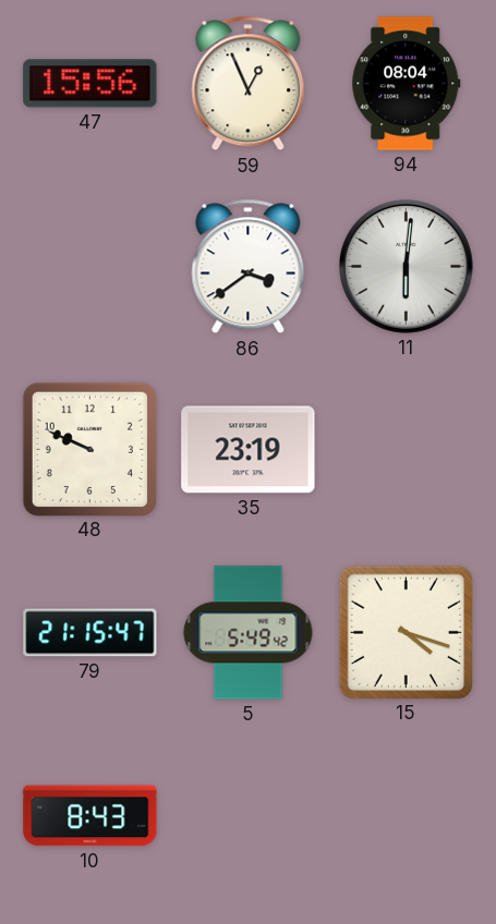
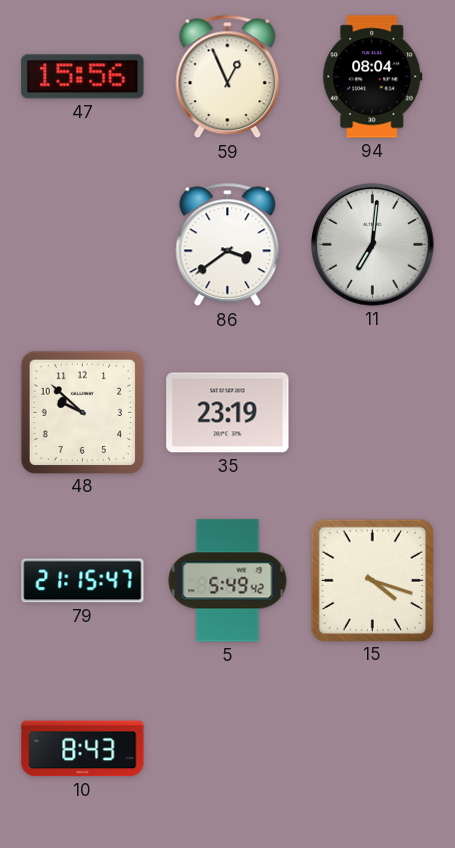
11: 6:01 -> 7:01
48: 9:49 -> 9:52
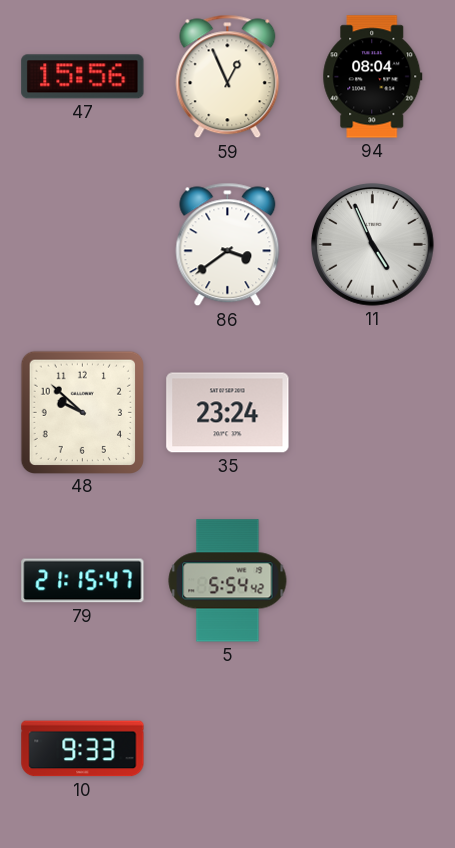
11: 7:01 -> 4:56
35: 23:19 -> 23:24
5: 5:49 -> 5:54
15: 4:18 -> none
10: 8:43 -> 9:33
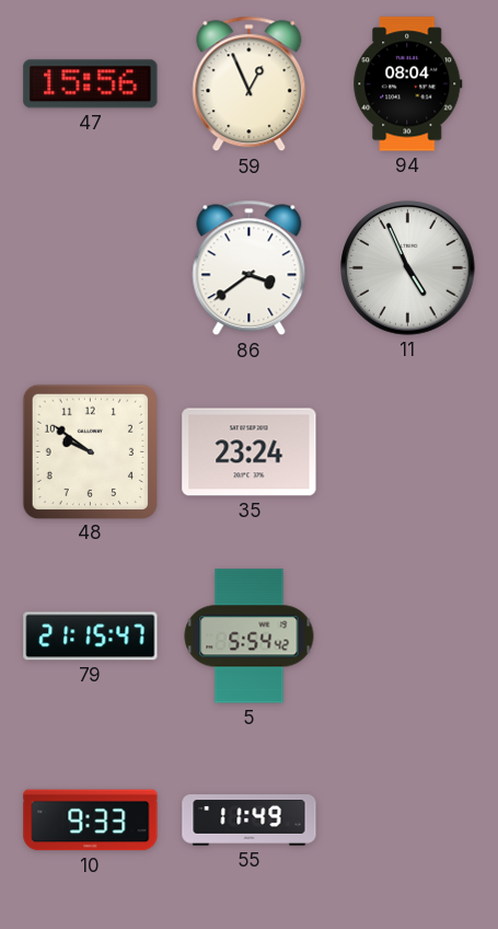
48: 9:52 -> 9:51
55: none -> 11:49
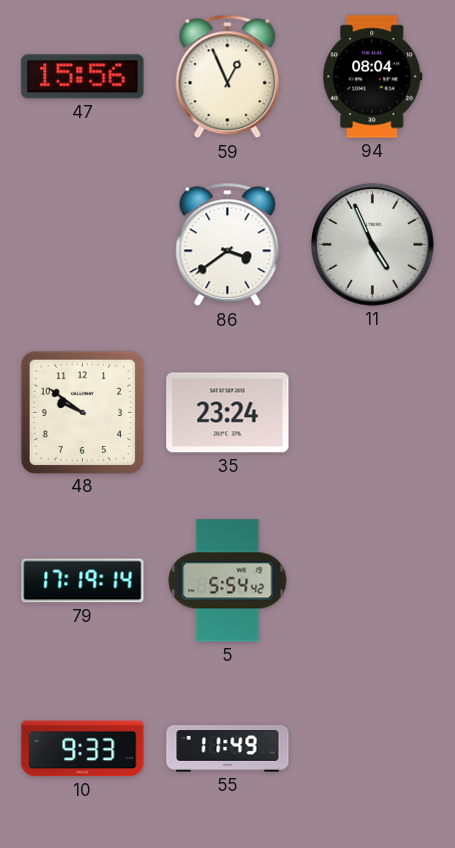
79: 21:15 -> 17:19
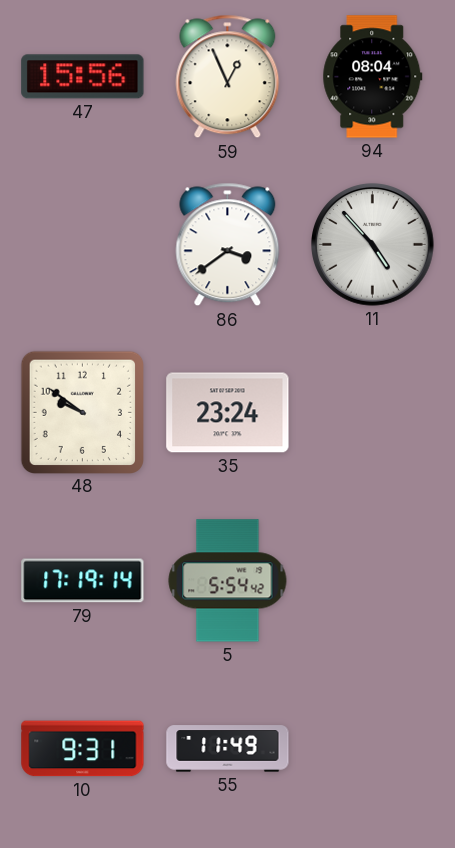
11: 4:56 -> 4:53
10: 9:33 -> 9:31
